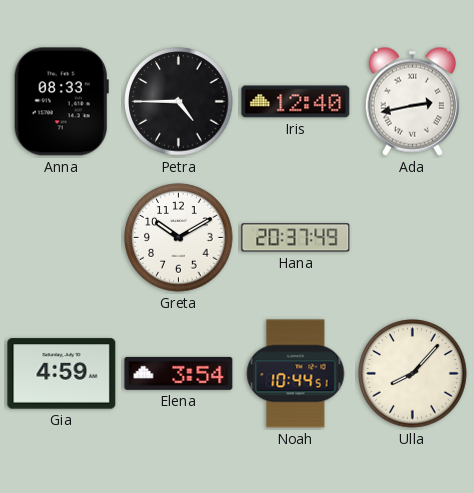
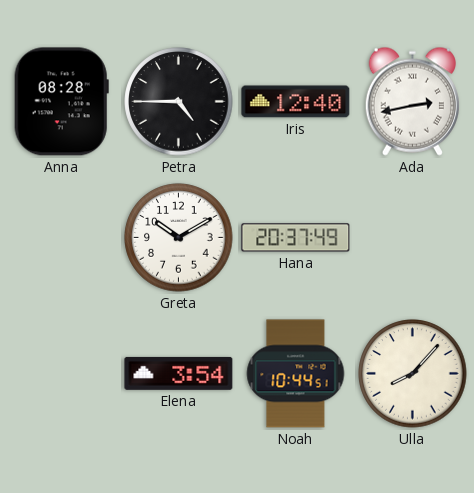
Anna: 08:33 -> 08:28
Gia: 4:59 -> none
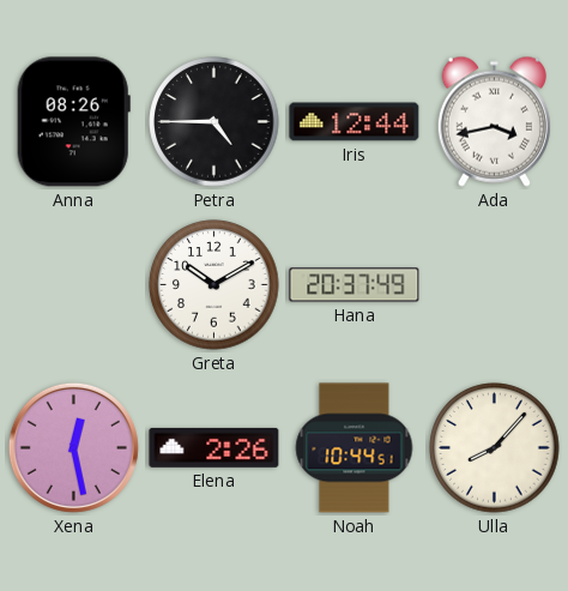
Anna: 08:28 -> 08:26
Iris: 12:40 -> 12:44
Ada: 2:43 -> 3:43
Xena: none -> 12:28
Elena: 3:54 -> 2:26
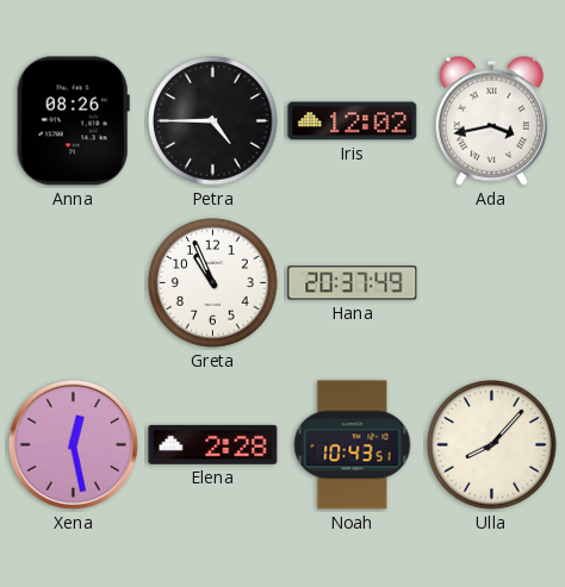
Iris: 12:44 -> 12:02
Greta: 10:10 -> 10:56
Elena: 2:26 -> 2:28
Noah: 10:44 -> 10:43
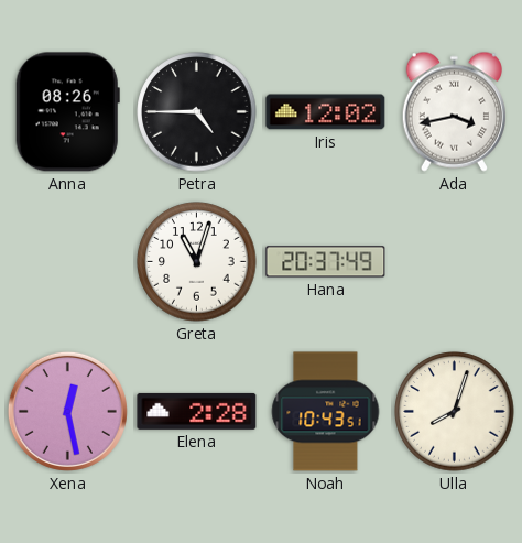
Greta: 10:56 -> 11:03
Ulla: 8:07 -> 8:03
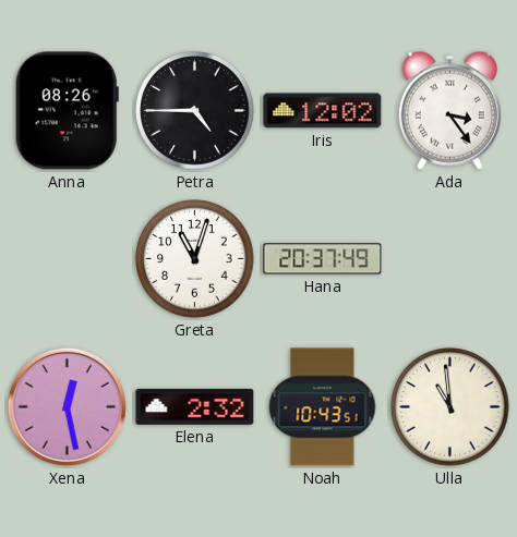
Ada: 3:43 -> 3:24
Elena: 2:28 -> 2:32
Ulla: 8:03 -> 10:59
